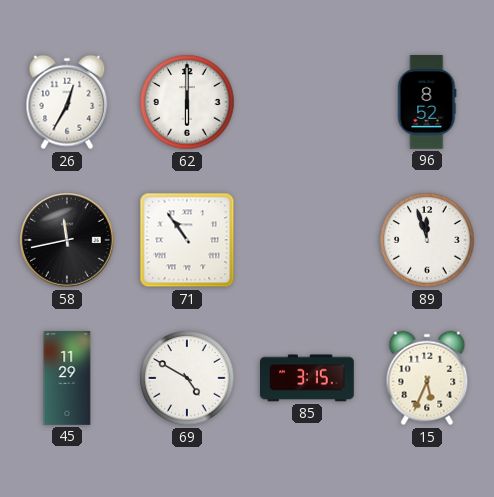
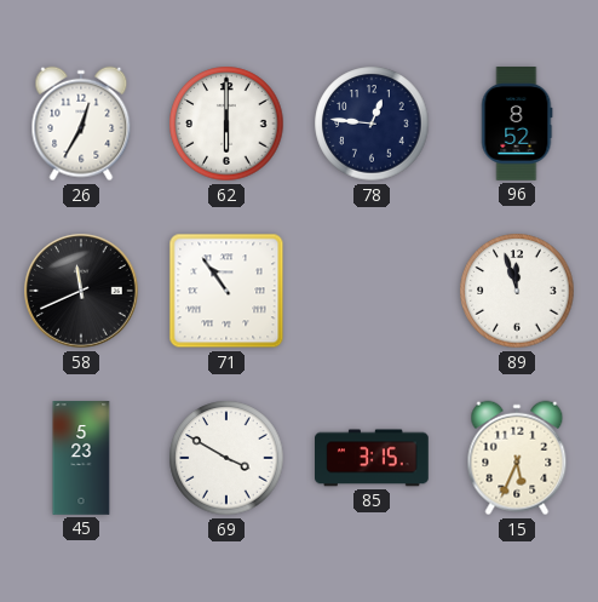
78: none -> 12:46
58: 11:43 -> 11:41
45: 11:29 -> 5:23
69: 4:50 -> 3:50
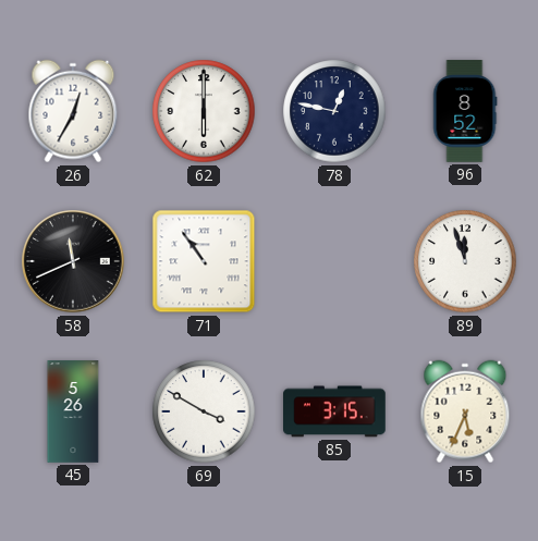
78: 12:46 -> 12:47
45: 5:23 -> 5:26
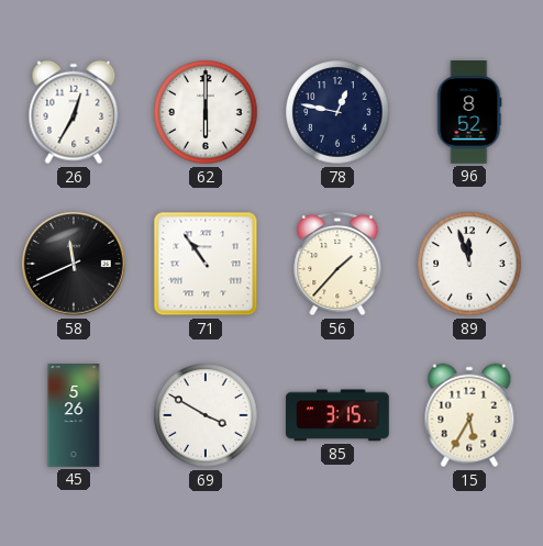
56: none -> 1:37
15: 5:34 -> 5:35
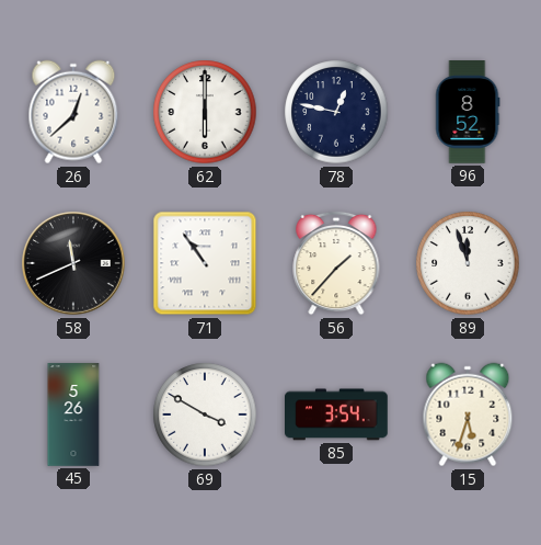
26: 12:35 -> 12:38
85: 3:15 -> 3:54
15: 5:35 -> 5:33
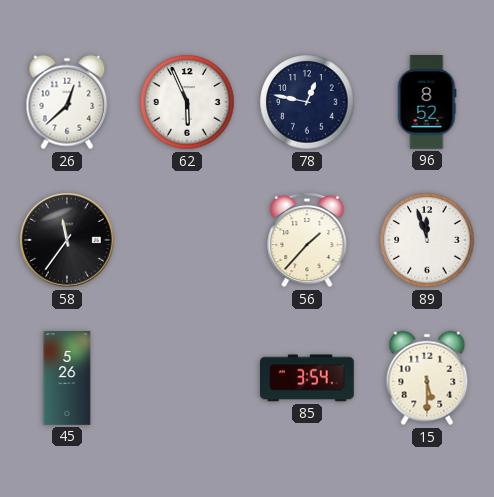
62: 6:00 -> 5:56
58: 11:41 -> 11:36
71: 10:54 -> none
69: 3:50 -> none
15: 5:33 -> 5:30
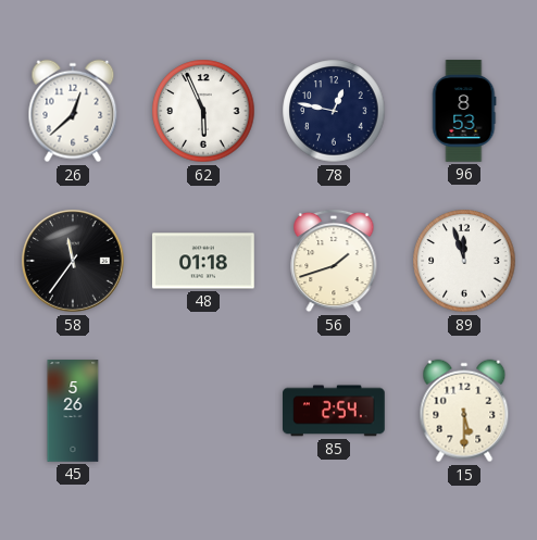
96: 8:52 -> 8:53
48: none -> 01:18
56: 1:37 -> 1:42
85: 3:54 -> 2:54
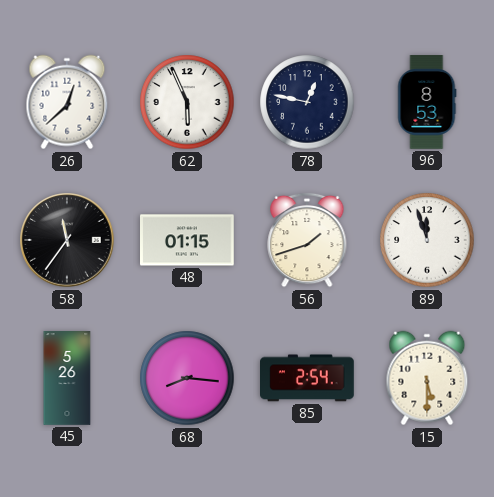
48: 01:18 -> 01:15
68: none -> 8:16
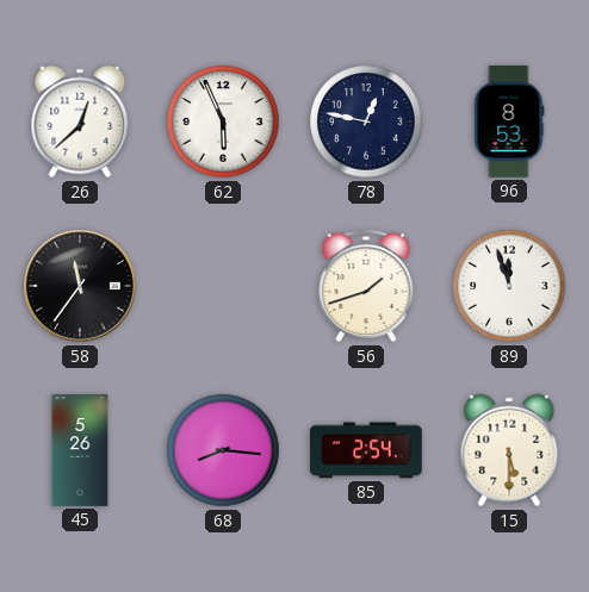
48: 01:15 -> none
